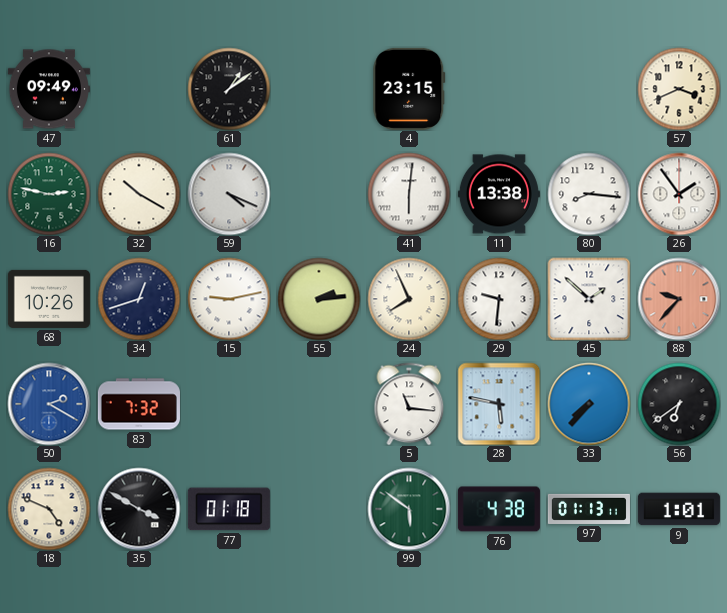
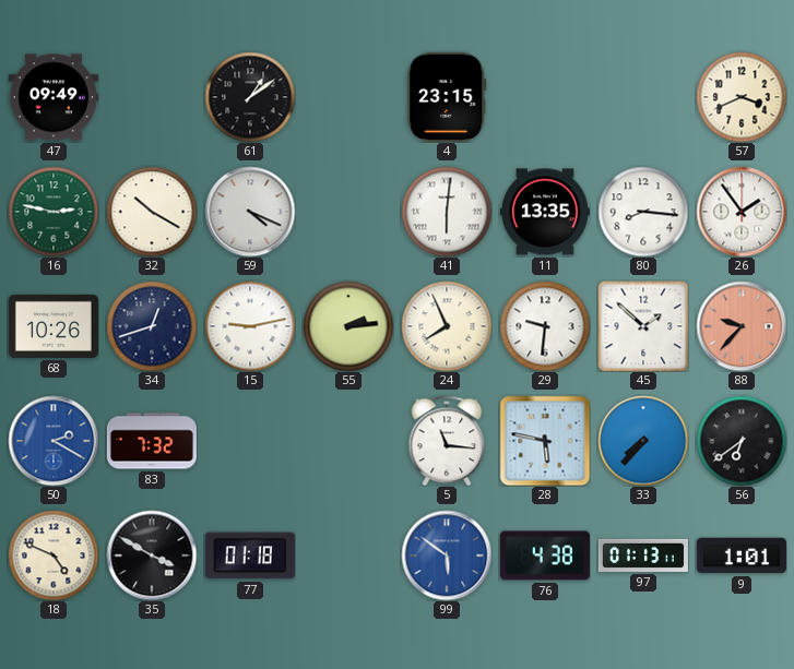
11: 13:38 -> 13:35
99 dial: green -> blue
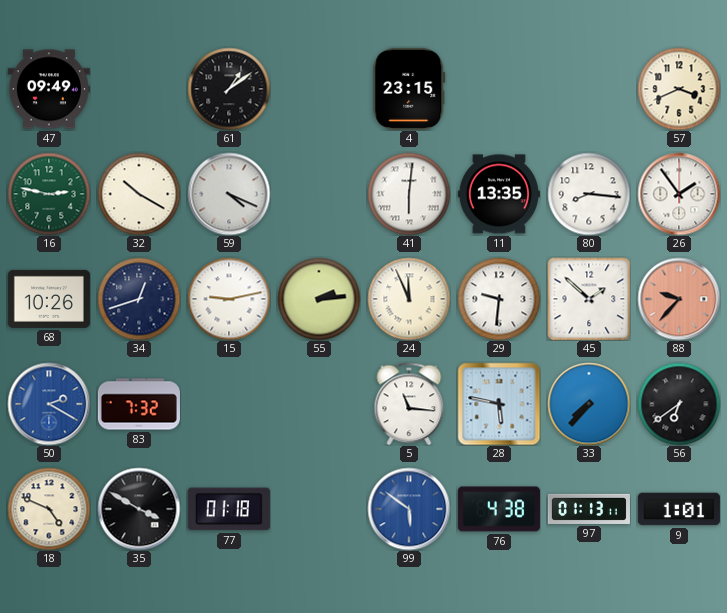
24: 7:56 -> 11:56
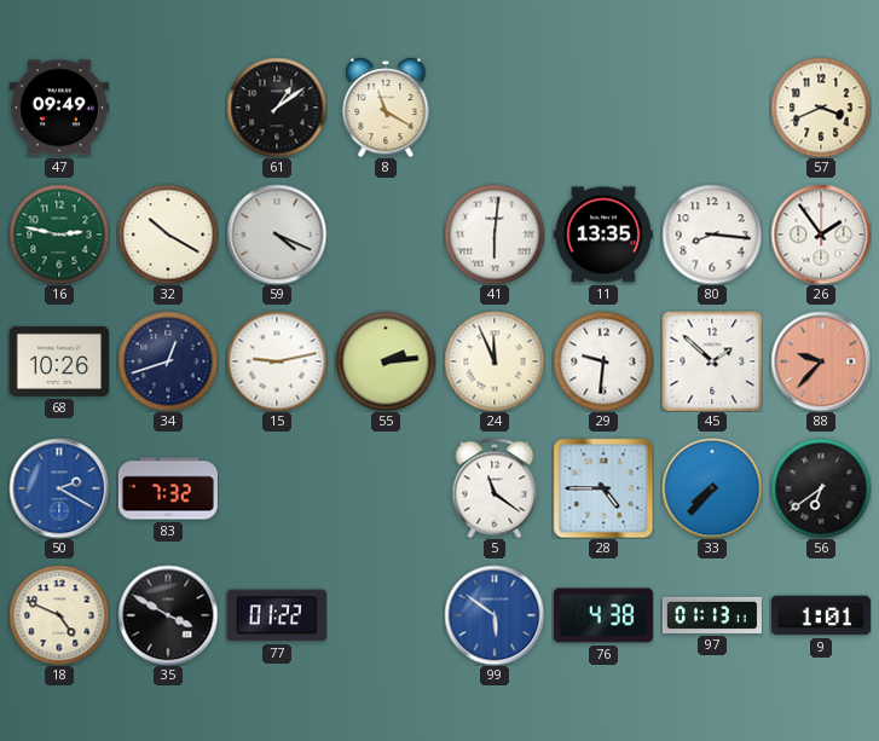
8: none -> 11:20
4: 23:15 -> none
5: 11:16 -> 11:21
28: 5:47 -> 4:45
77: 01:18 -> 01:22
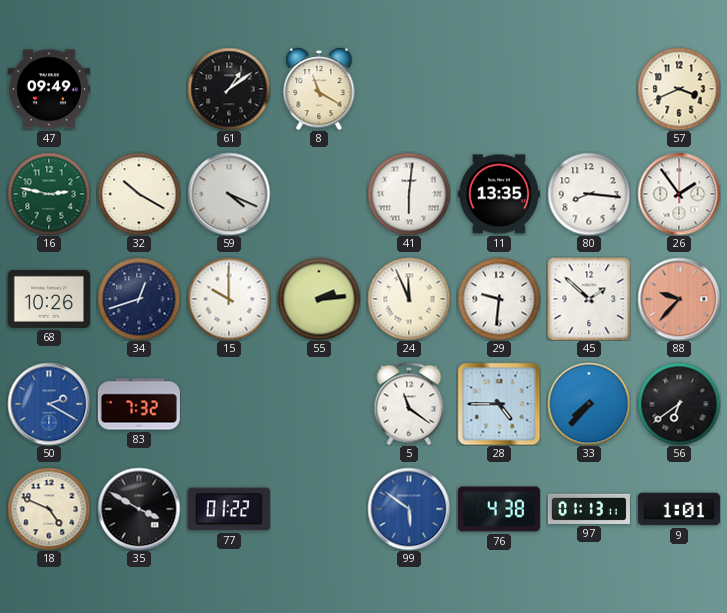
15: 9:13 -> 10:00
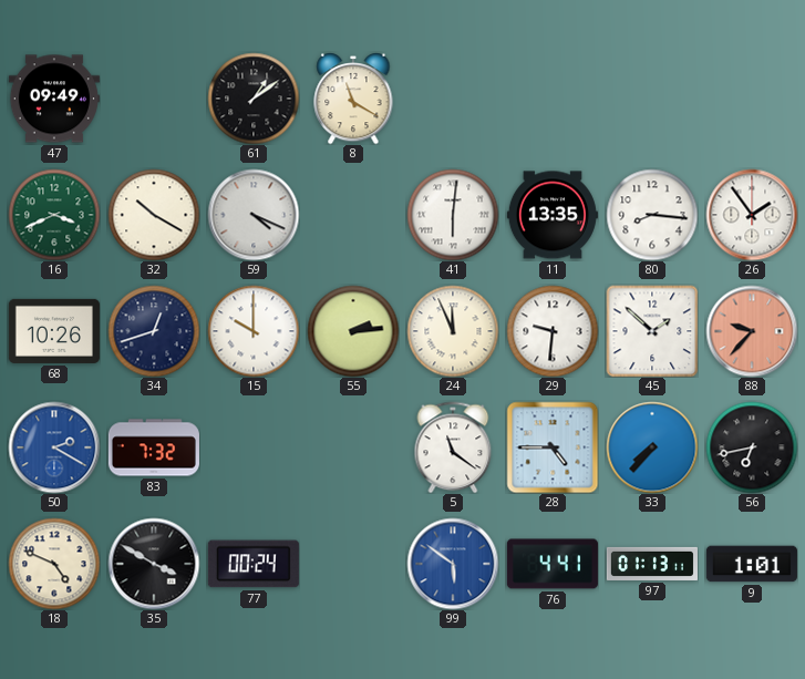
57: 3:41 -> none
16: 2:47 -> 3:41
56: 6:39 -> 6:43
77: 01:22 -> 00:24
76: 4:38 -> 4:41
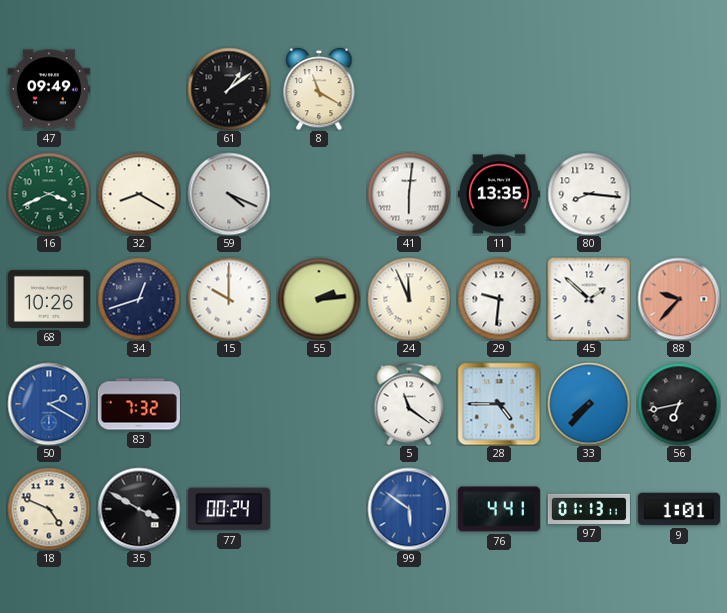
32: 10:20 -> 8:20
26: 1:54 -> none
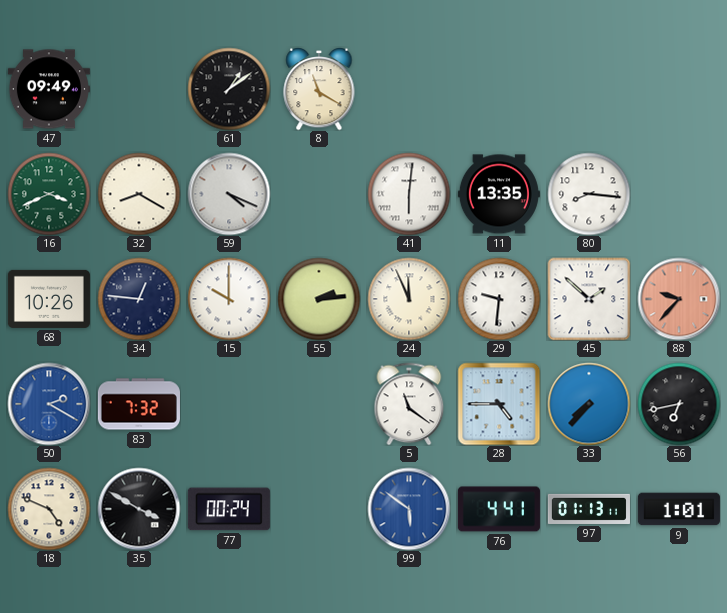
34: 12:42 -> 12:46
